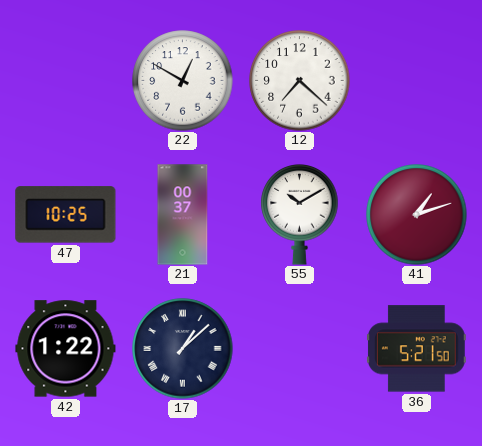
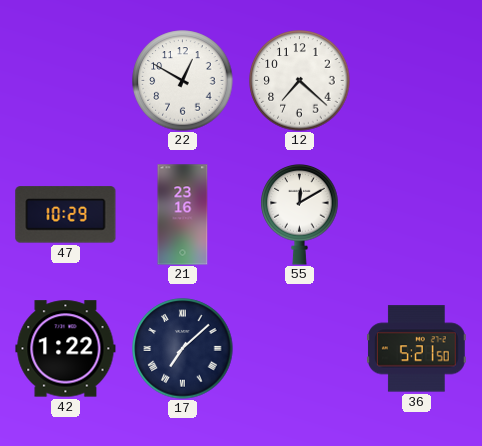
47: 10:25 -> 10:29
21: 00:37 -> 23:16
55: 10:10 -> 12:10
41: 1:12 -> none
17: 1:08 -> 7:08
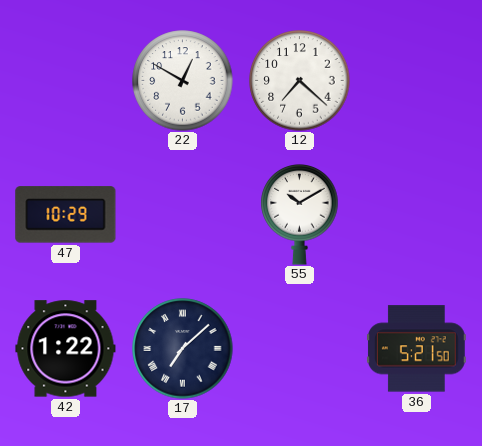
21: 23:16 -> none
55: 12:10 -> 10:10
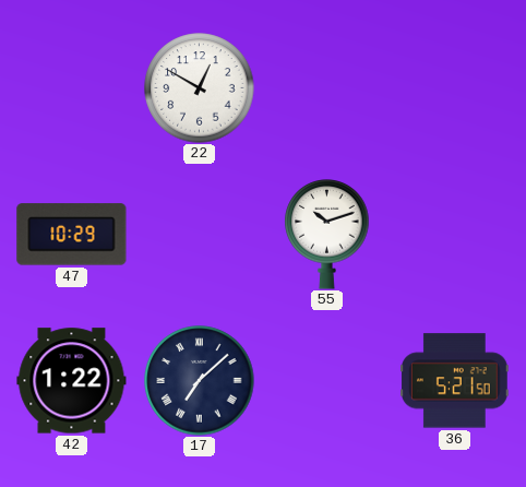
12: 7:22 -> none
55: 10:10 -> 10:12
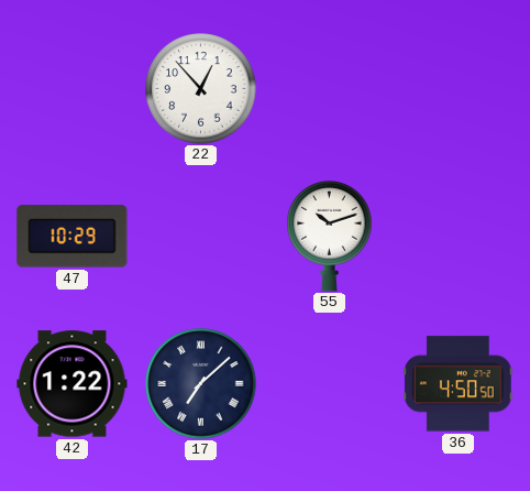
22: 12:50 -> 12:53
36: 5:21 -> 4:50
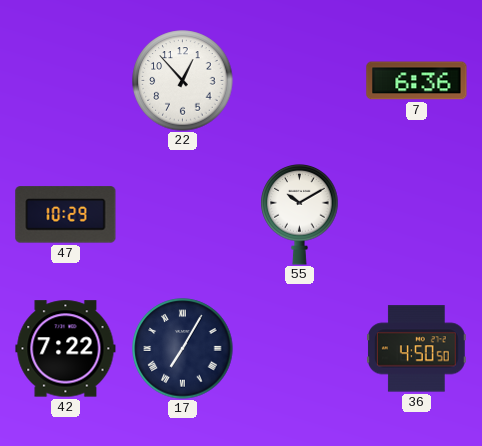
7: none -> 6:36
55: 10:12 -> 10:10
42: 1:22 -> 7:22
17: 7:08 -> 7:05
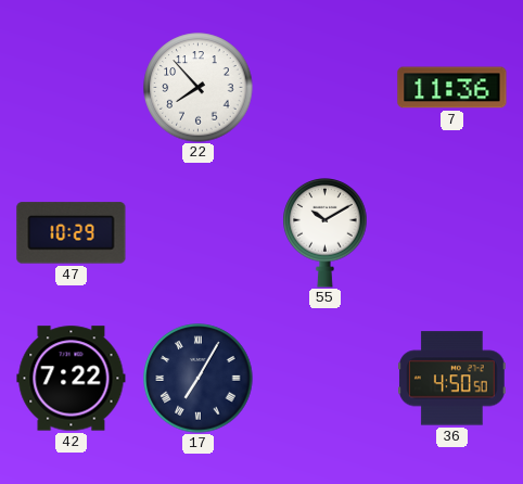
22: 12:53 -> 7:53
7: 6:36 -> 11:36
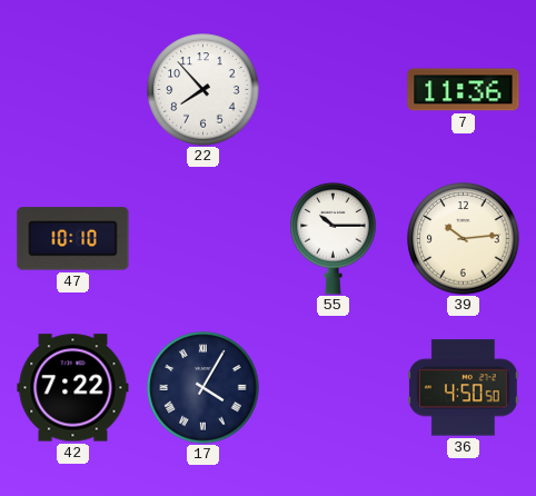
47: 10:29 -> 10:10
55: 10:10 -> 10:15
39: none -> 10:14
17: 7:05 -> 4:05
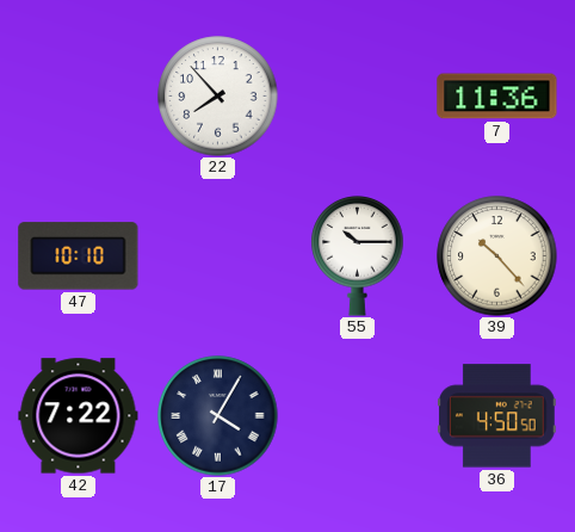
39: 10:14 -> 10:23
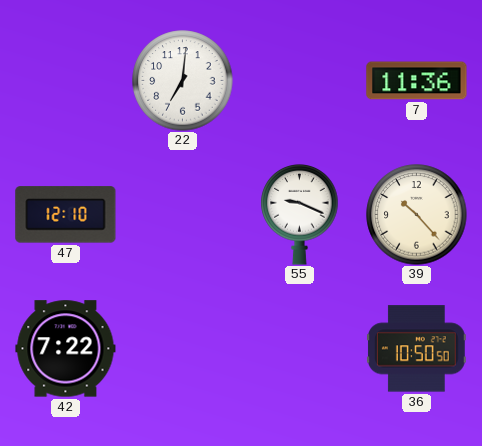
22: 7:53 -> 7:01
47: 10:10 -> 12:10
55: 10:15 -> 9:19
17: 4:05 -> none
36: 4:50 -> 10:50
